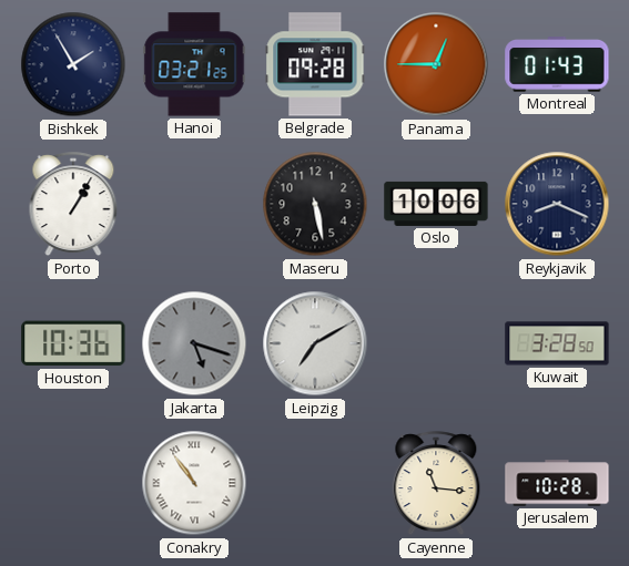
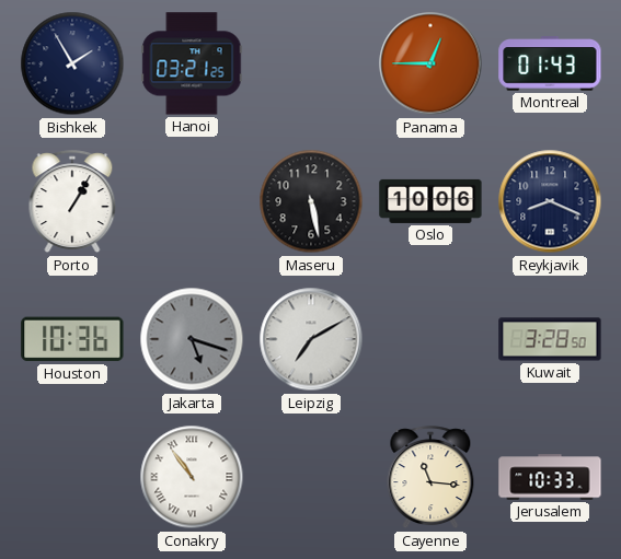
Belgrade: 09:28 -> none
Jerusalem: 10:28 -> 10:33
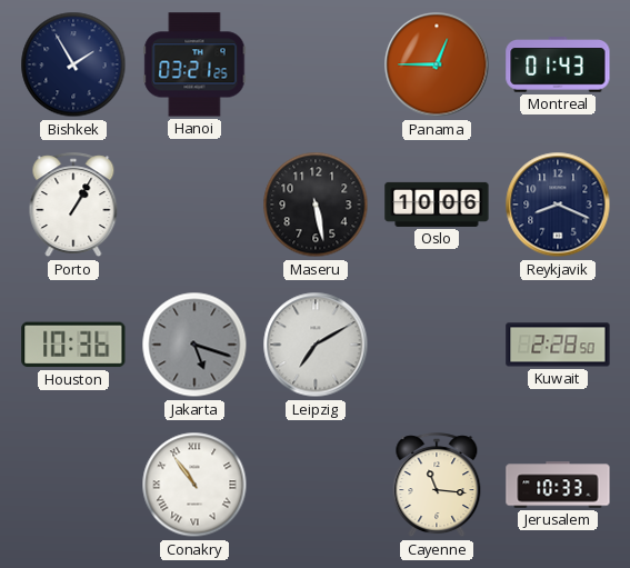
Kuwait: 3:28 -> 2:28
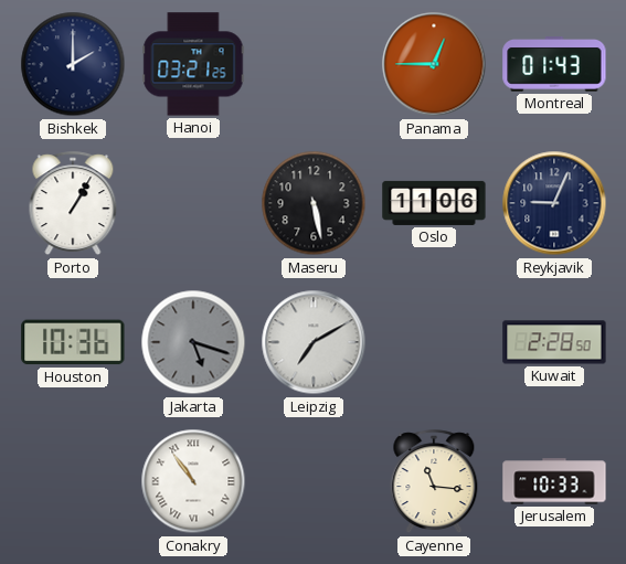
Bishkek: 1:55 -> 2:00
Oslo: 10:06 -> 11:06
Reykjavik: 8:19 -> 9:04
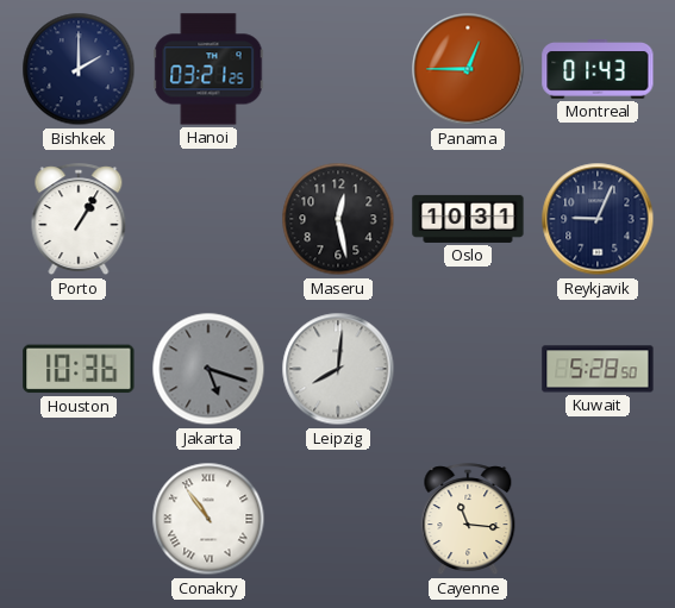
Maseru: 5:28 -> 12:28
Oslo: 11:06 -> 10:31
Leipzig: 7:10 -> 8:01
Kuwait: 2:28 -> 5:28
Jerusalem: 10:33 -> none
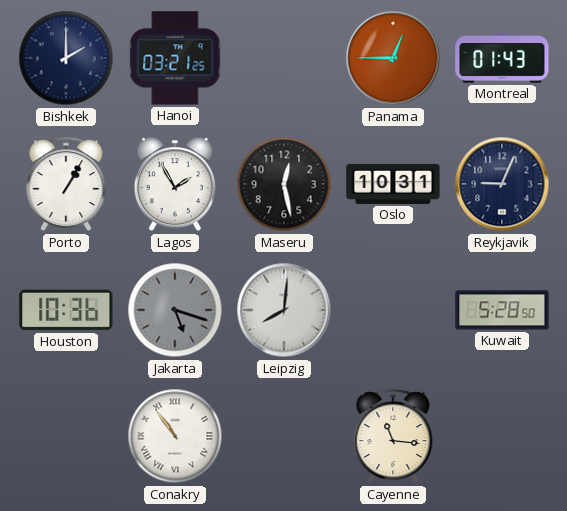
Lagos: none -> 1:55
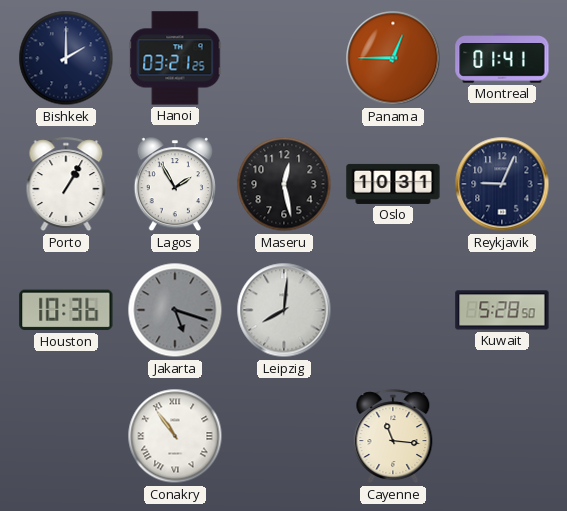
Montreal: 01:43 -> 01:41
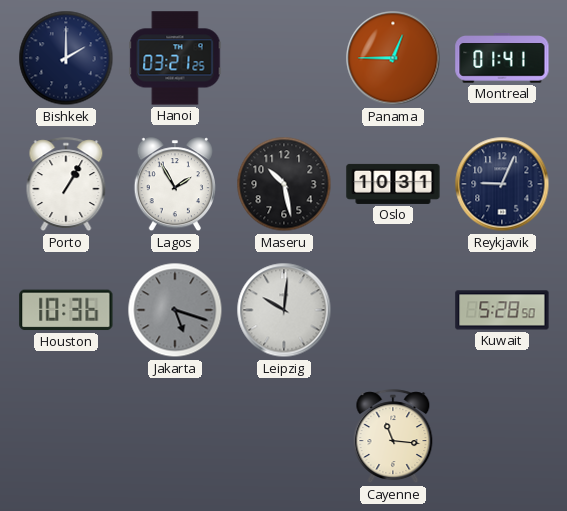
Maseru: 12:28 -> 10:28
Leipzig: 8:01 -> 10:01
Conakry: 10:54 -> none
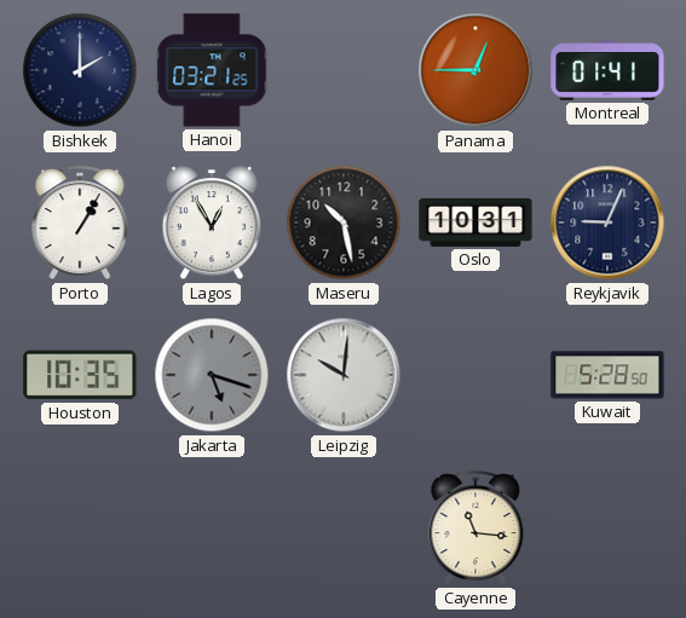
Lagos: 1:55 -> 12:55
Houston: 10:36 -> 10:35
